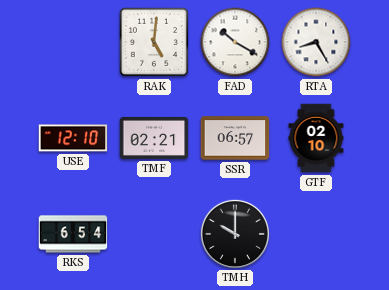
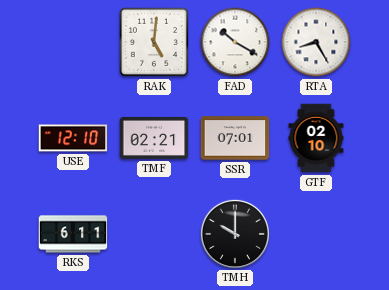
SSR: 06:57 -> 07:01
RKS: 6:54 -> 6:11
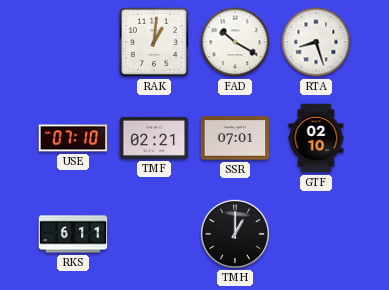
RAK: 5:01 -> 1:01
RTA: 8:25 -> 8:27
USE: 12:10 -> 07:10
TMH: 10:00 -> 1:00
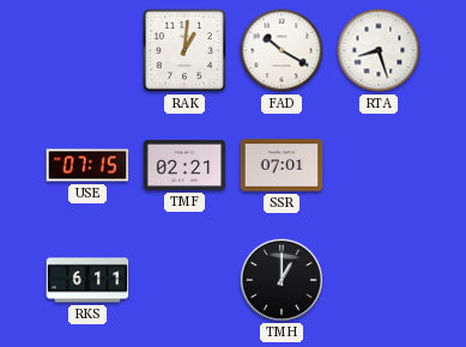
USE: 07:10 -> 07:15
GTF: 02:10 -> none
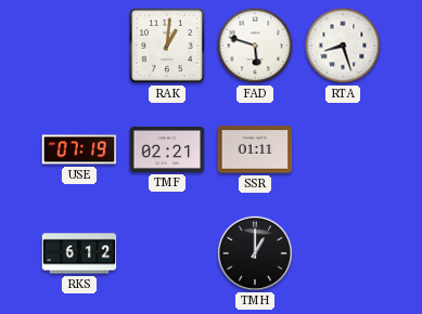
FAD: 10:20 -> 5:48
USE: 07:15 -> 07:19
SSR: 07:01 -> 01:11
RKS: 6:11 -> 6:12
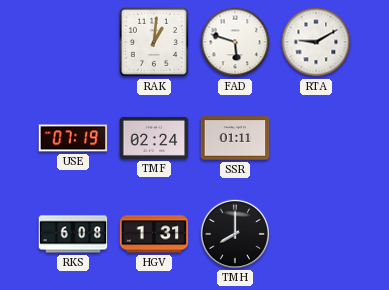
RTA: 8:27 -> 9:10
TMF: 02:21 -> 02:24
RKS: 6:12 -> 6:08
HGV: none -> 1:31
TMH: 1:00 -> 8:00
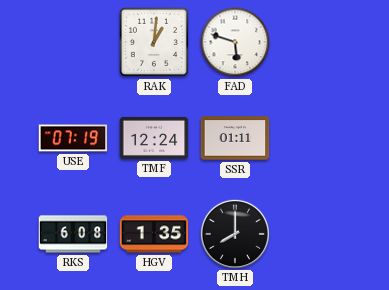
RTA: 9:10 -> none
TMF: 02:24 -> 12:24
HGV: 1:31 -> 1:35
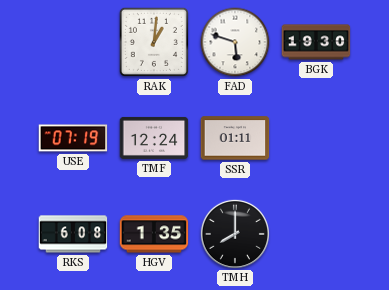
BGK: none -> 19:30
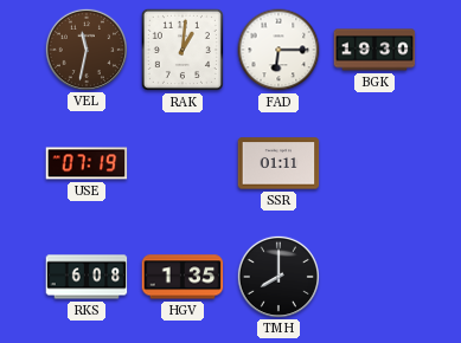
VEL: none -> 11:32
FAD: 5:48 -> 6:15
TMF: 12:24 -> none
